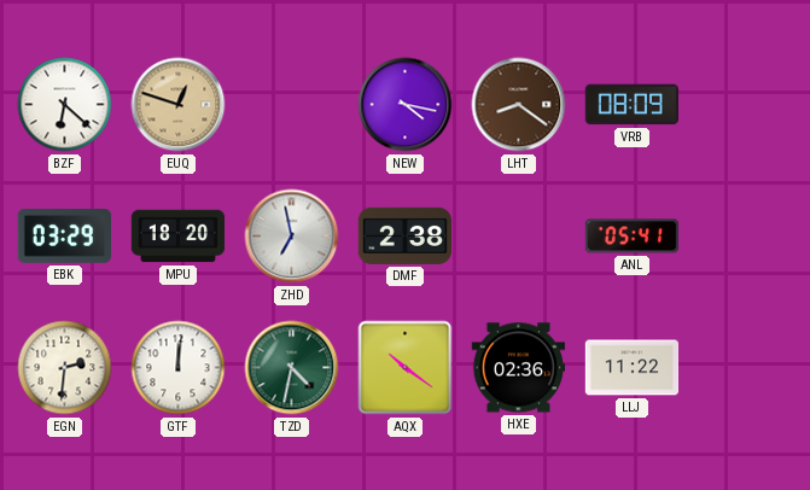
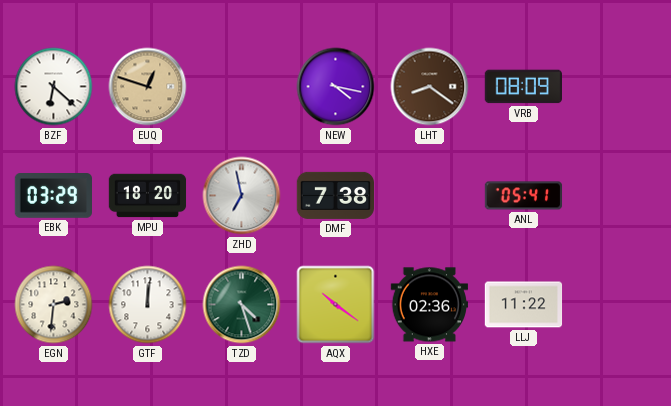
DMF: 2:38 -> 7:38
TZD: 4:32 -> 4:27
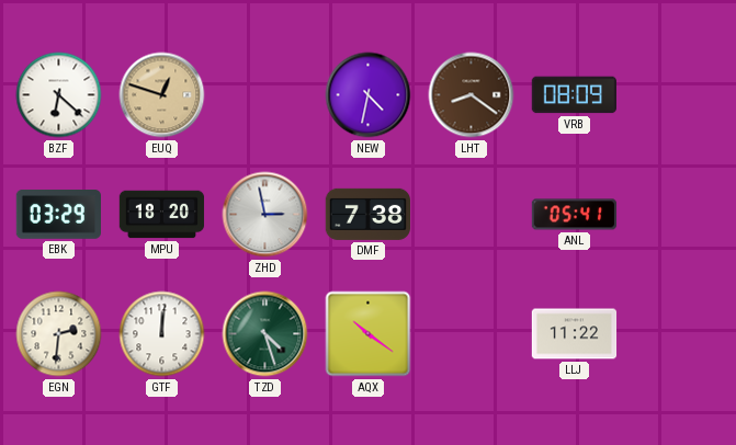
NEW: 4:17 -> 4:32
ZHD: 6:58 -> 2:58
HXE: 02:36 -> none
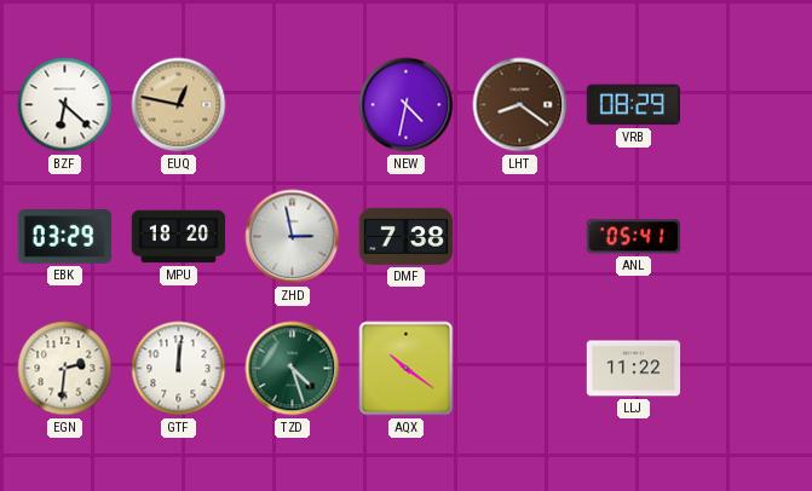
EUQ: 12:48 -> 12:47
VRB: 08:09 -> 08:29
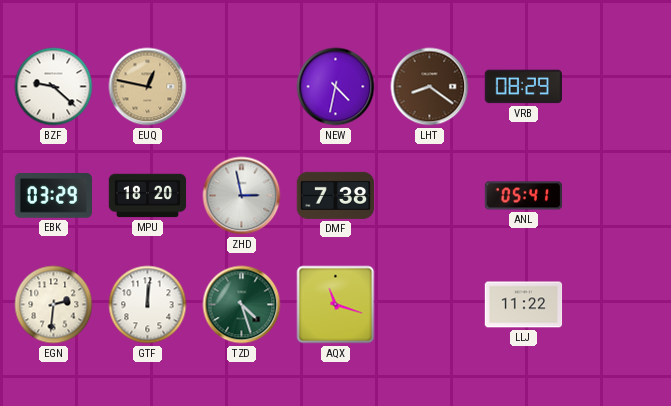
BZF: 6:22 -> 9:22
AQX: 10:21 -> 11:18
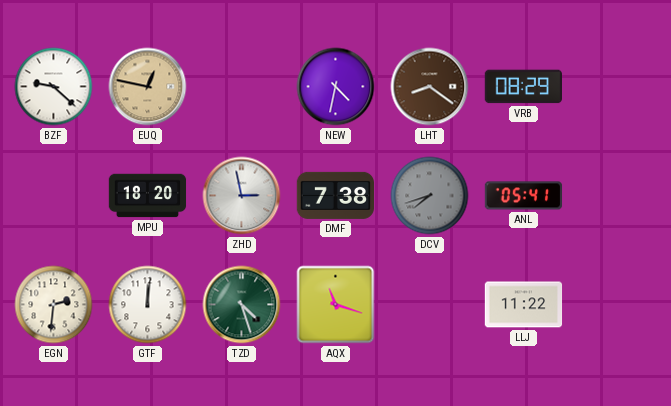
EBK: 03:29 -> none
DCV: none -> 7:42
